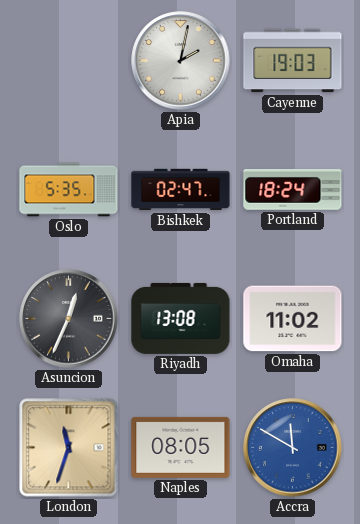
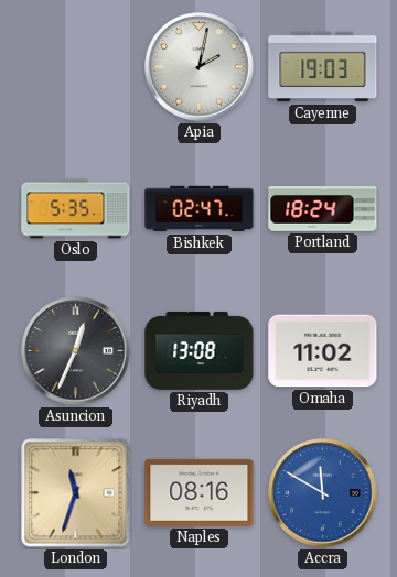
Naples: 08:05 -> 08:16
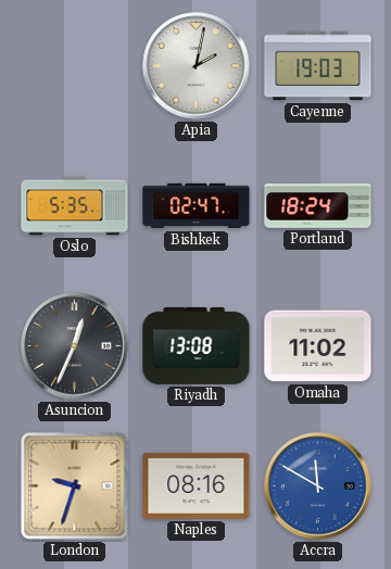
London: 11:33 -> 9:33
